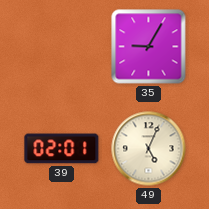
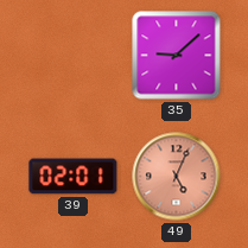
35: 9:05 -> 9:08
49 dial: cream -> salmon
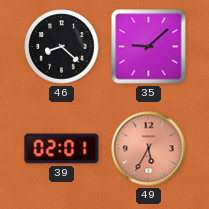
46: none -> 8:22
49: 5:04 -> 5:35
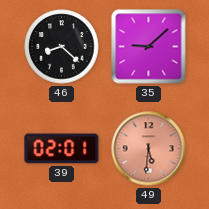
49: 5:35 -> 5:31
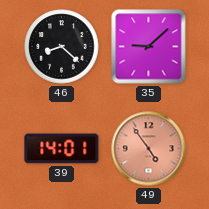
39: 02:01 -> 14:01
49: 5:31 -> 4:54
